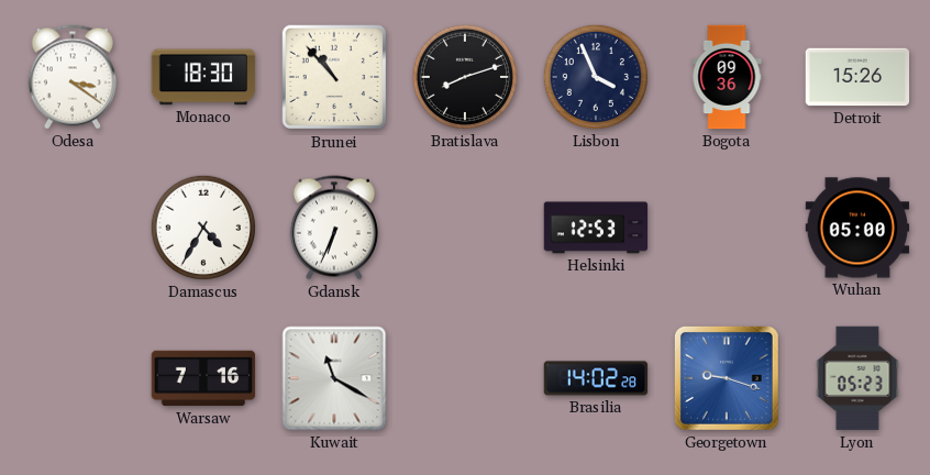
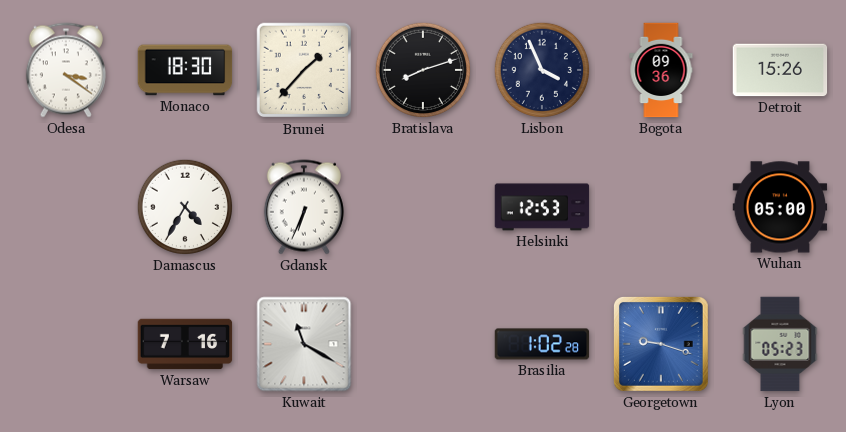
Brunei: 10:53 -> 1:37
Brasilia: 14:02 -> 1:02
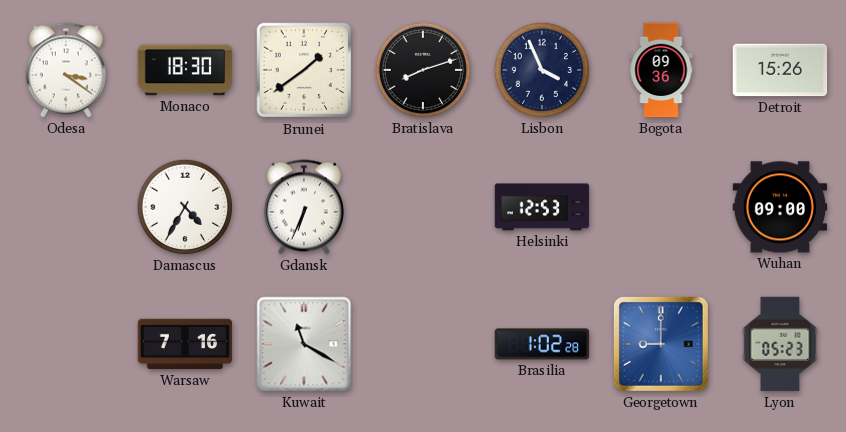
Brunei: 1:37 -> 1:39
Wuhan: 05:00 -> 09:00
Georgetown: 9:18 -> 9:00
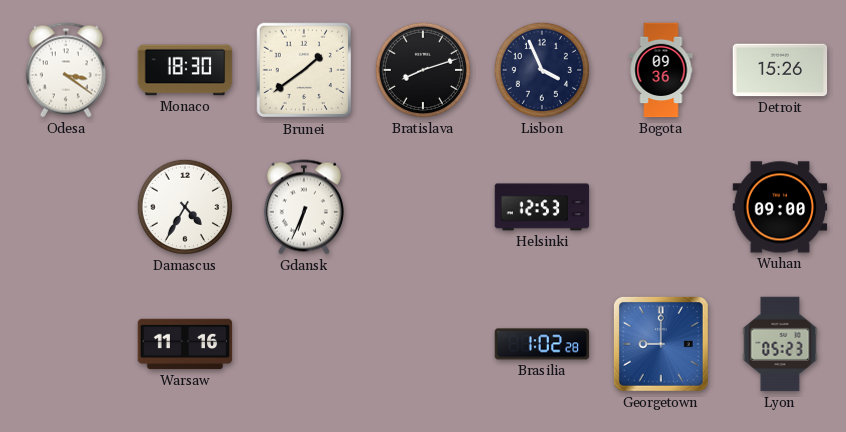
Warsaw: 7:16 -> 11:16
Kuwait: 11:20 -> none
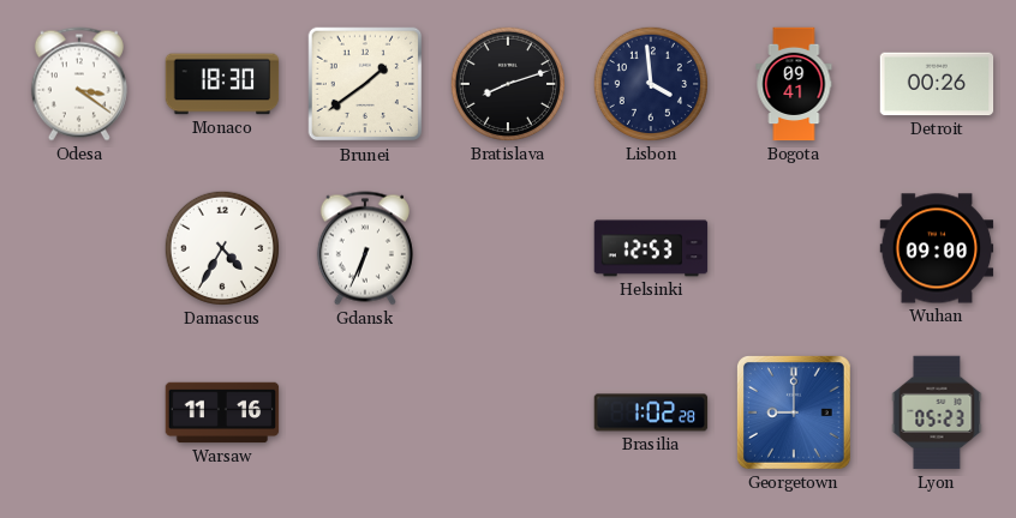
Lisbon: 3:56 -> 3:59
Bogota: 09:36 -> 09:41
Detroit: 15:26 -> 00:26
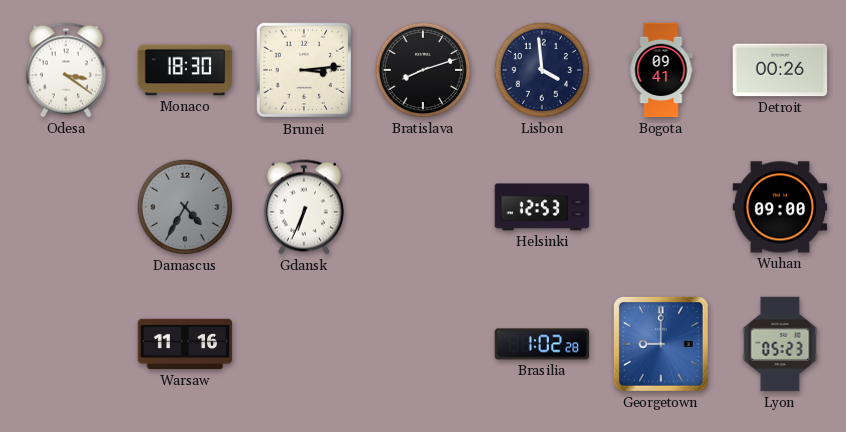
Brunei: 1:39 -> 3:14
Damascus dial: white -> grey
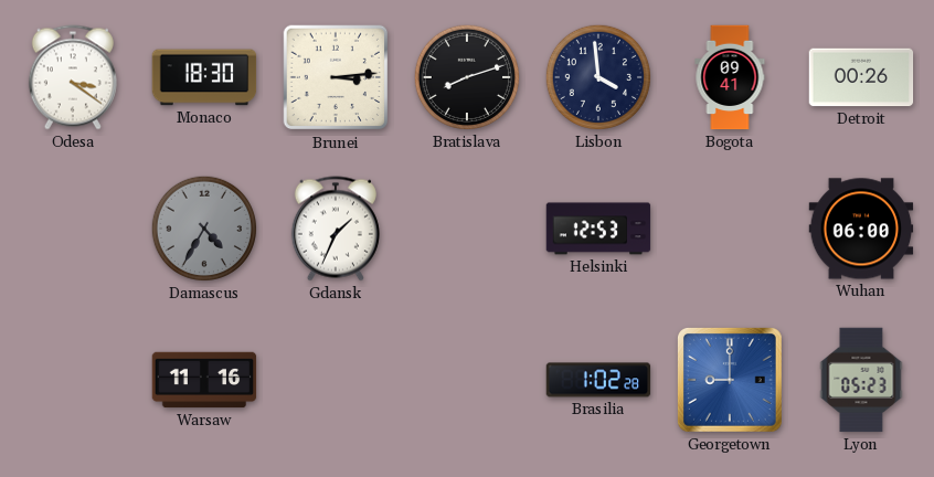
Gdansk: 6:34 -> 1:34
Wuhan: 09:00 -> 06:00
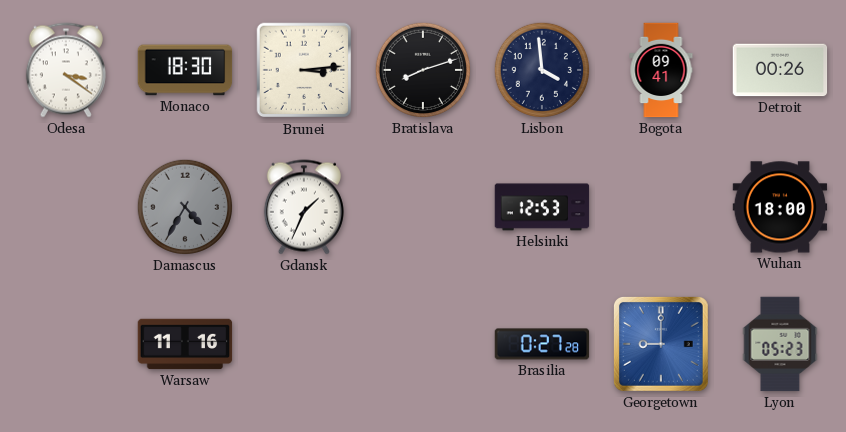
Wuhan: 06:00 -> 18:00
Brasilia: 1:02 -> 0:27
